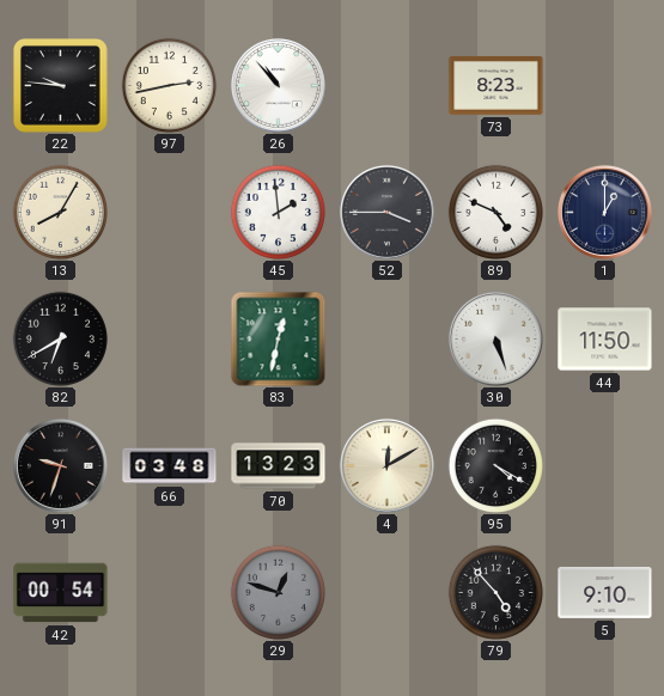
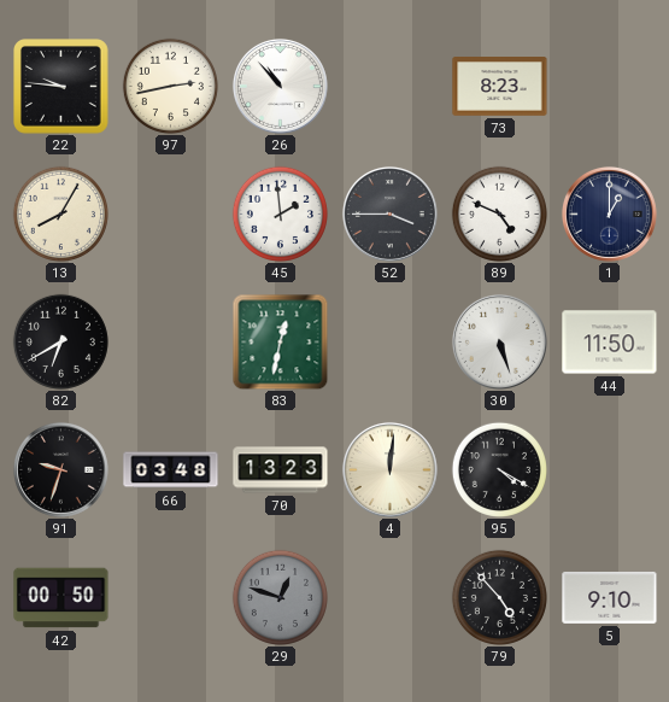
4: 12:10 -> 12:01
42: 00:54 -> 00:50
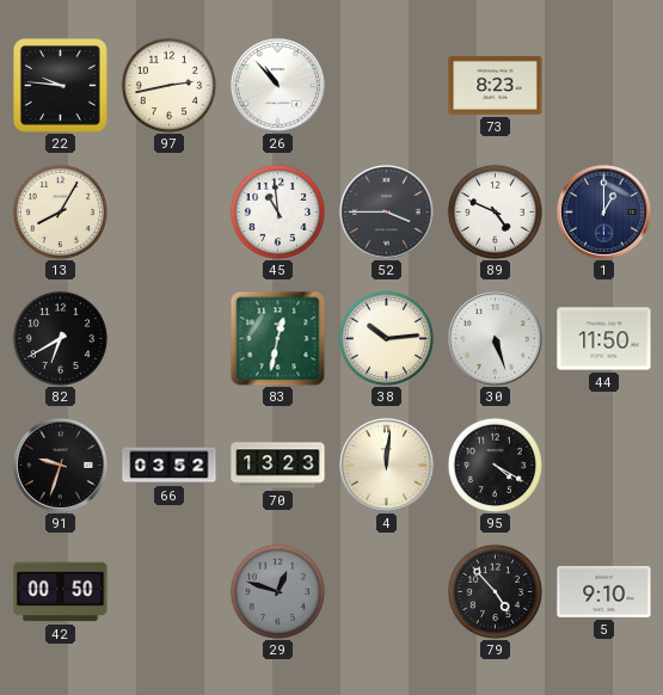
45: 1:59 -> 10:59
38: none -> 10:14
66: 03:48 -> 03:52
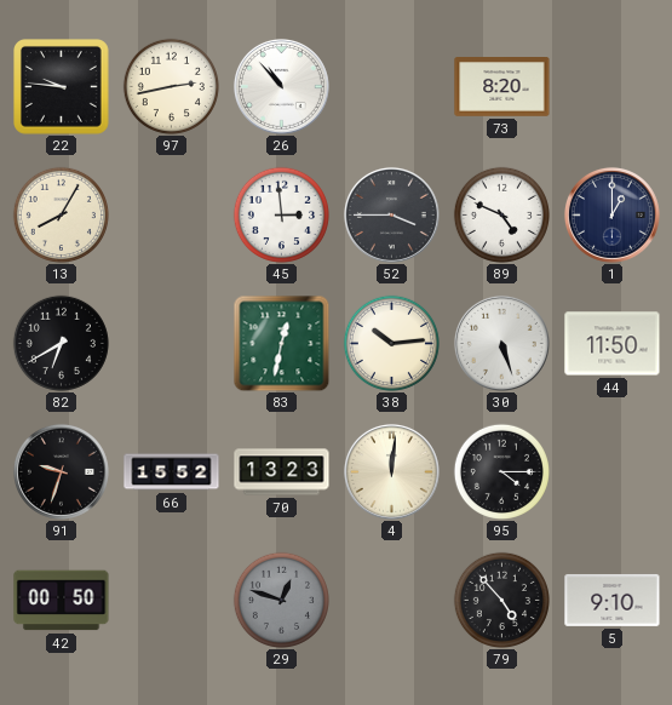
73: 8:23 -> 8:20
45: 10:59 -> 2:59
66: 03:52 -> 15:52
95: 4:20 -> 4:15
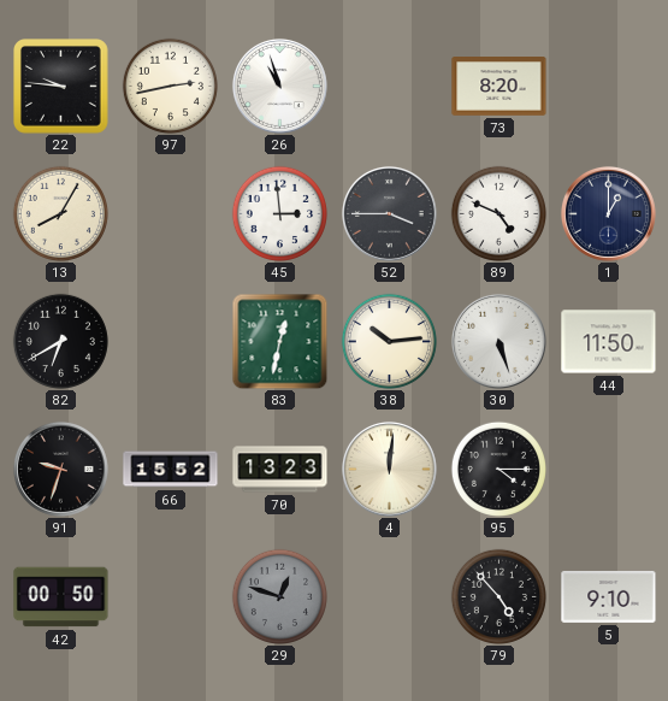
26: 10:53 -> 10:57
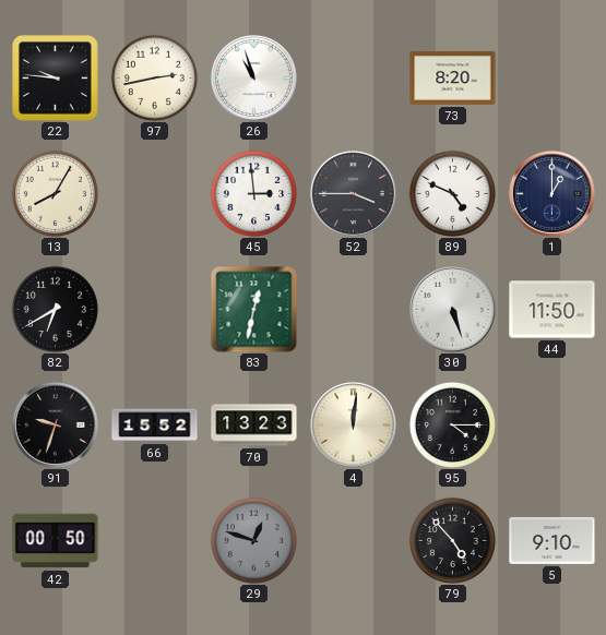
38: 10:14 -> none
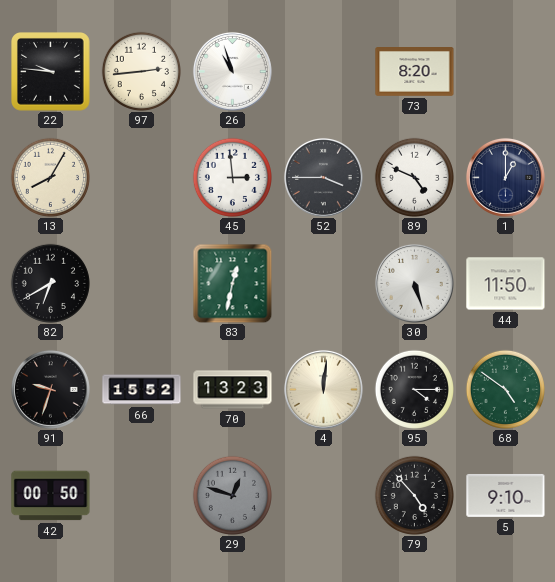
97: 2:43 -> 2:44
68: none -> 4:51
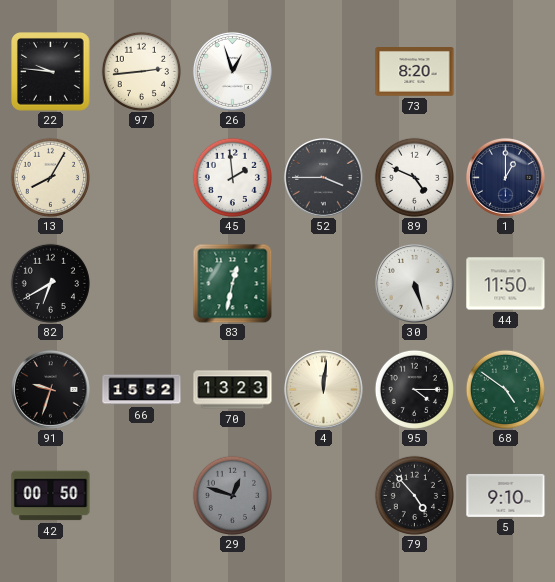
26: 10:57 -> 12:57
45: 2:59 -> 1:59
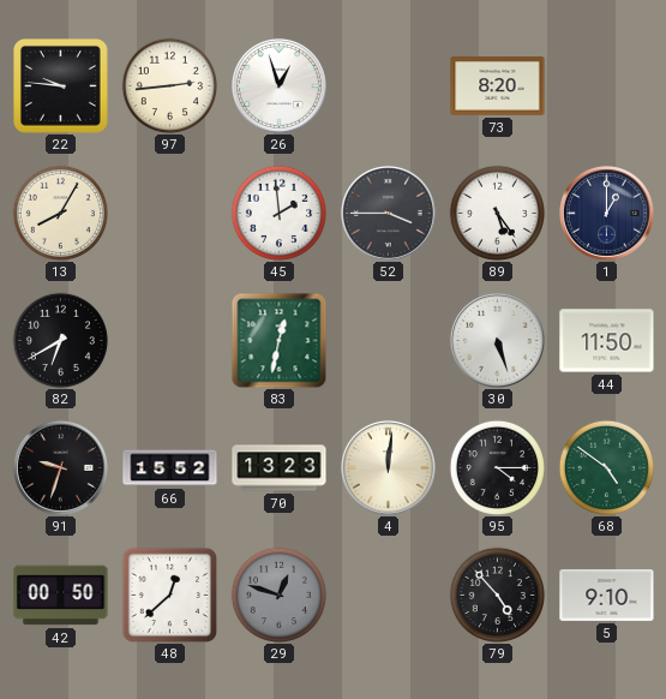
89: 4:49 -> 5:24
48: none -> 12:38
